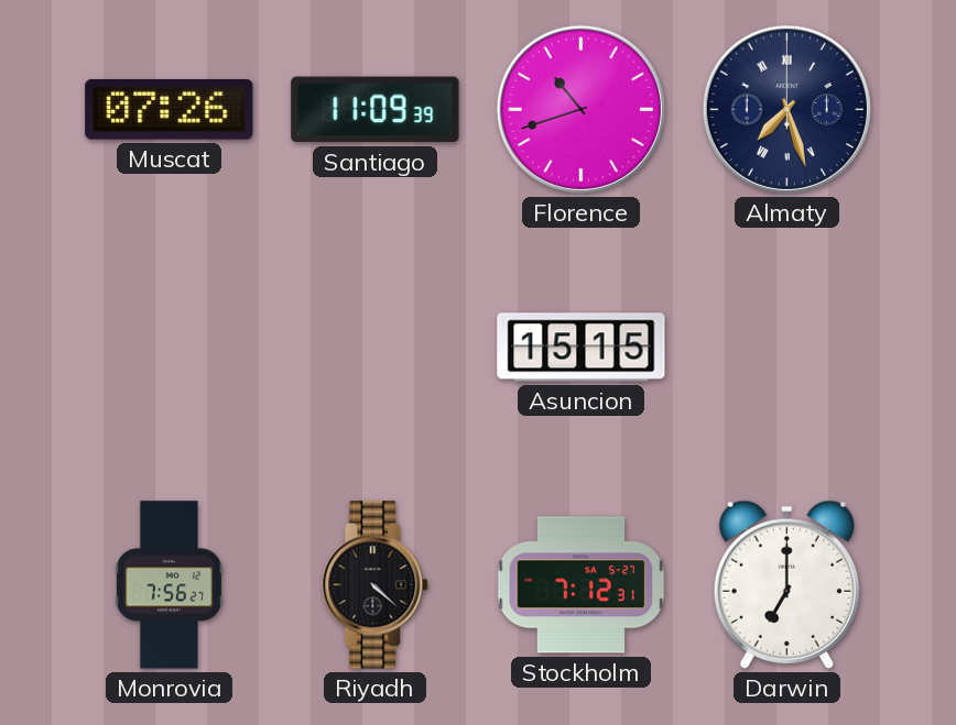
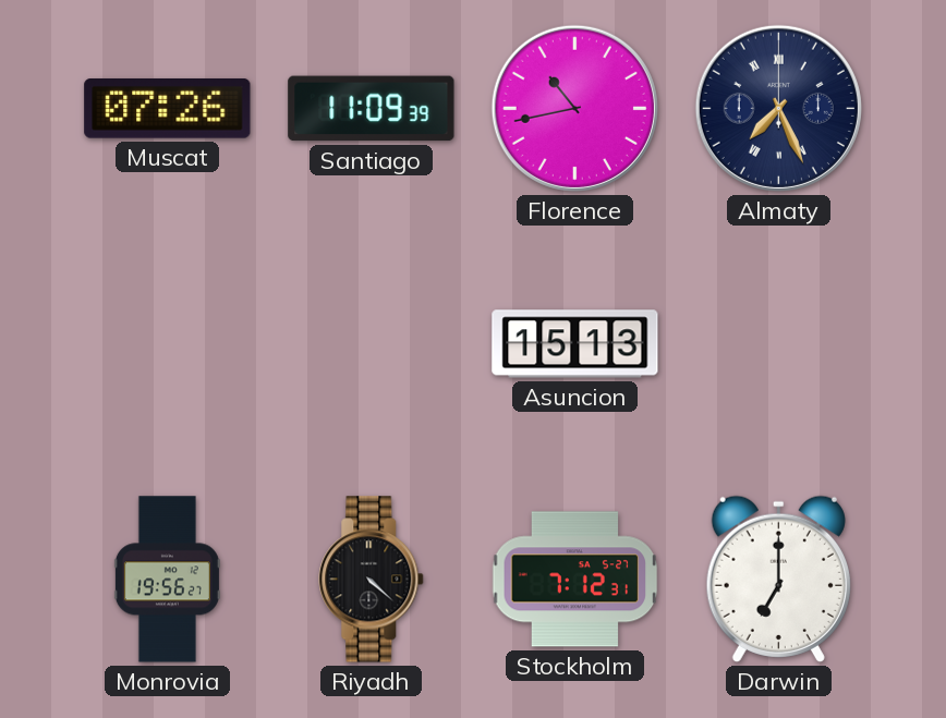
Florence: 10:42 -> 10:43
Almaty: 7:27 -> 7:26
Asuncion: 15:15 -> 15:13
Monrovia: 7:56 -> 19:56
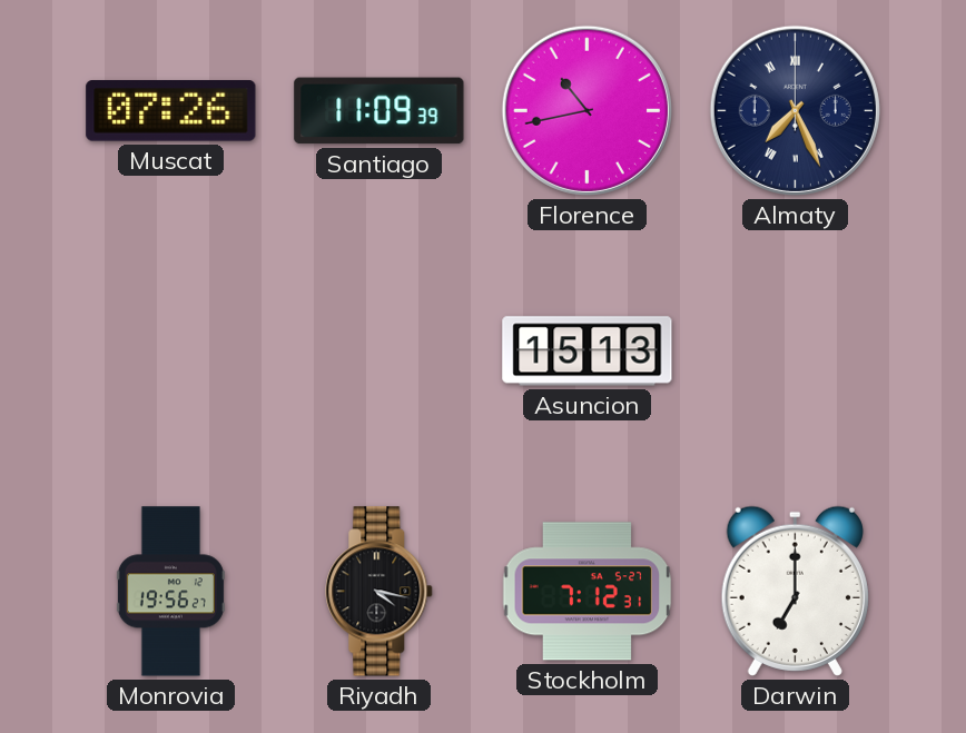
Riyadh: 4:22 -> 4:17
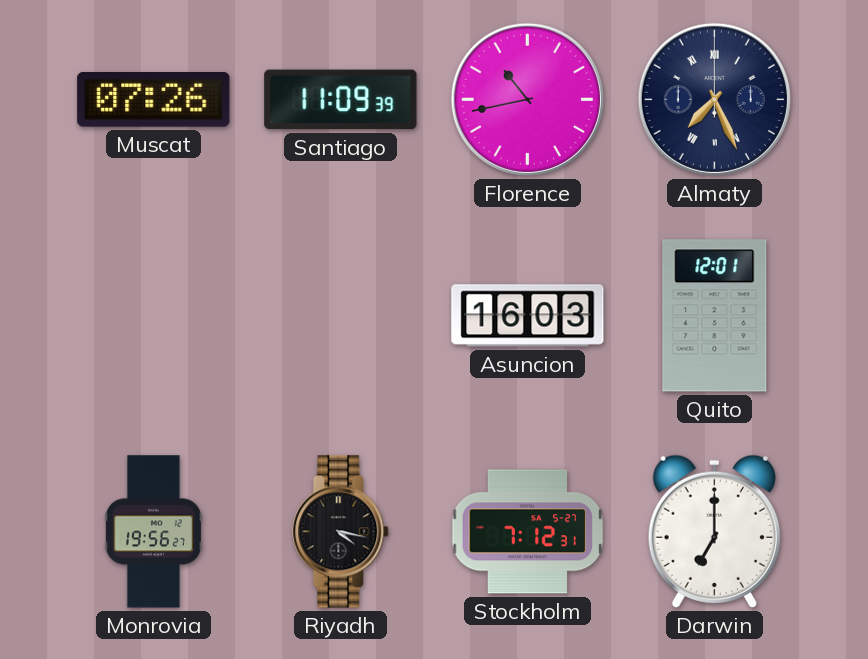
Asuncion: 15:13 -> 16:03
Quito: none -> 12:01
